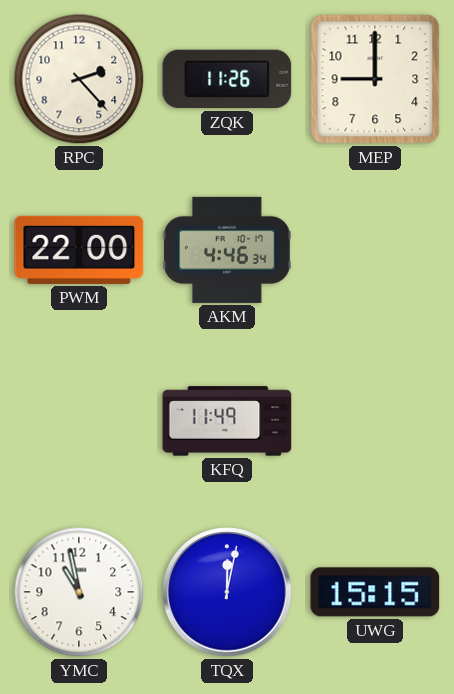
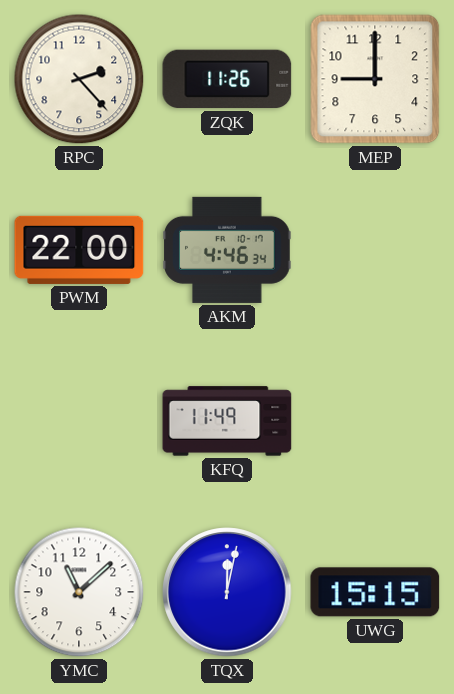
YMC: 10:58 -> 11:08
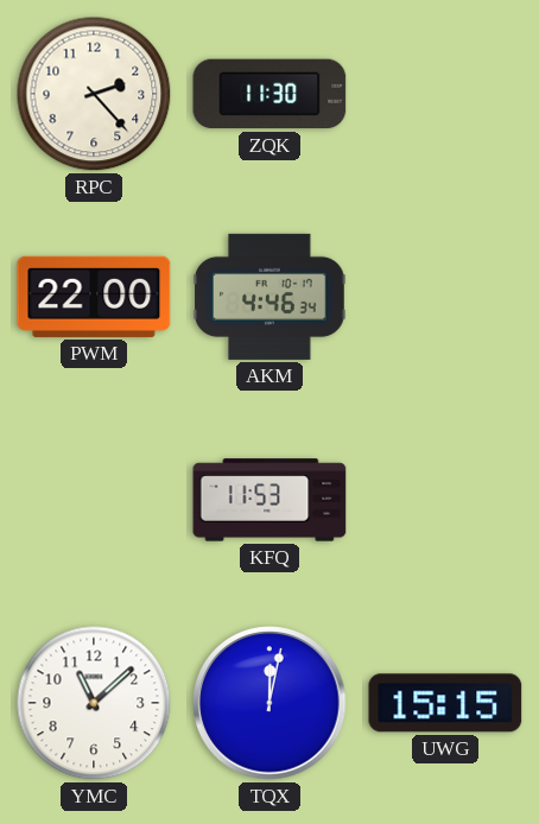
ZQK: 11:26 -> 11:30
MEP: 9:00 -> none
KFQ: 11:49 -> 11:53
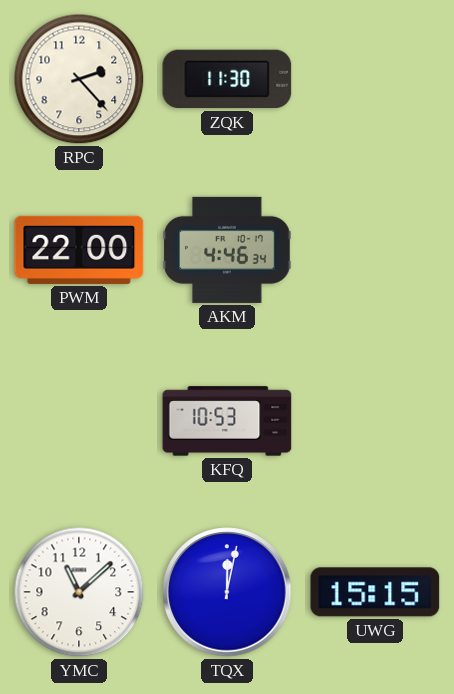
KFQ: 11:53 -> 10:53
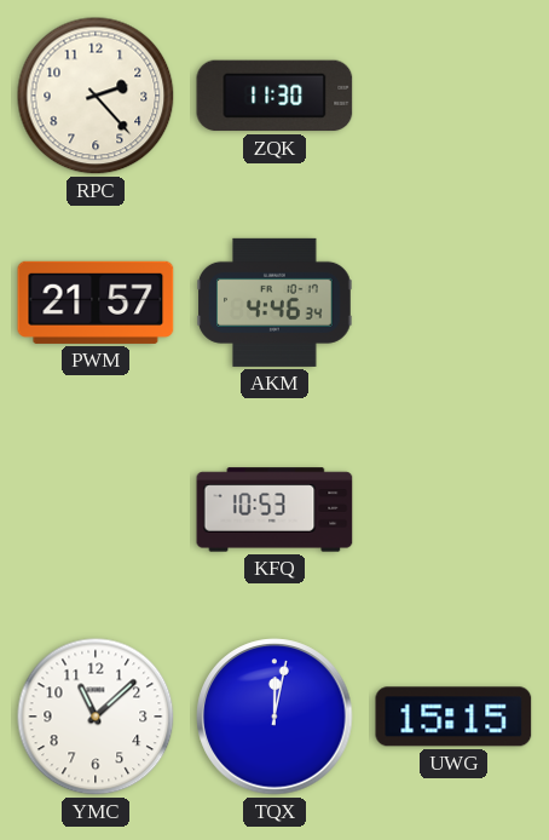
PWM: 22:00 -> 21:57
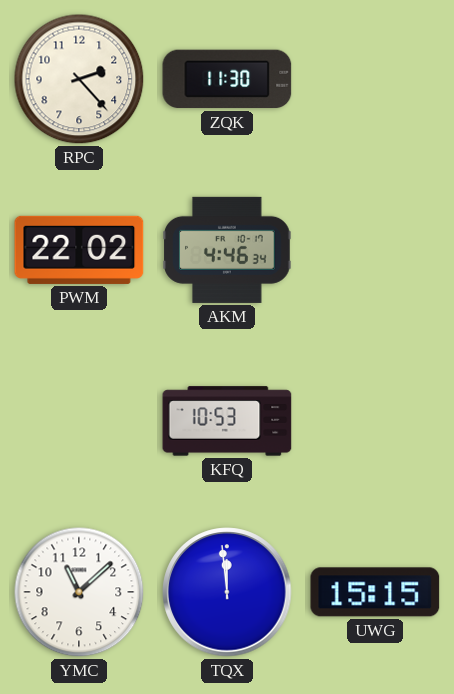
PWM: 21:57 -> 22:02
TQX: 12:02 -> 11:59
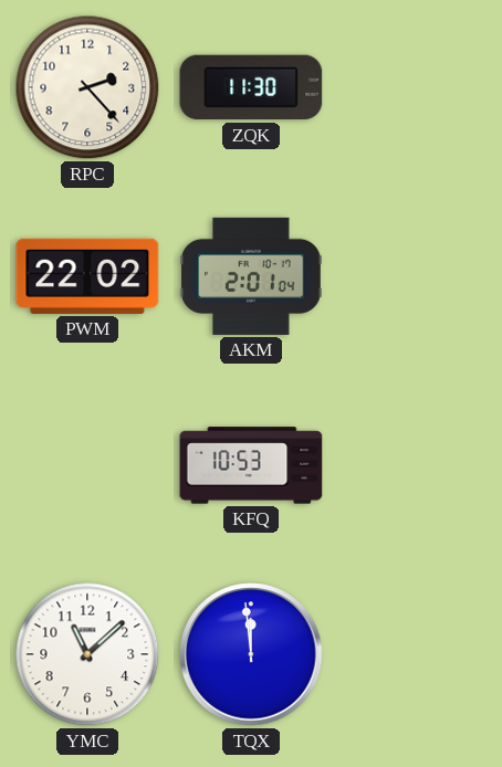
AKM: 4:46 -> 2:01
UWG: 15:15 -> none
